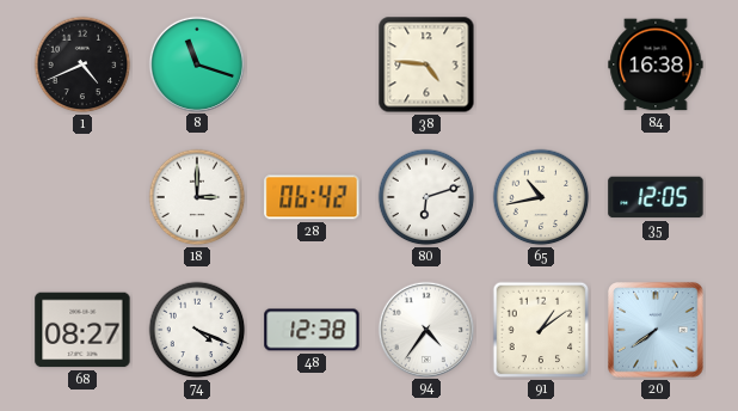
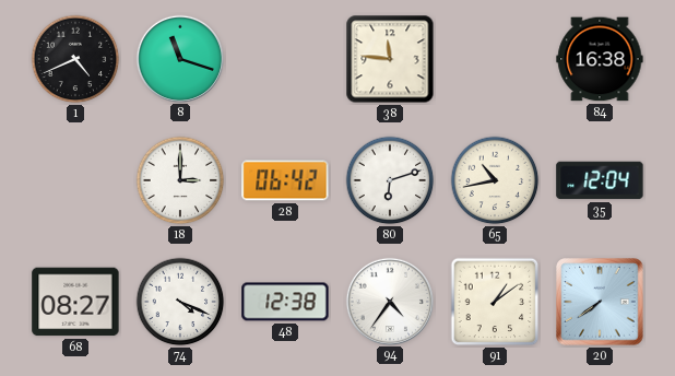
38: 4:46 -> 11:46
35: 12:05 -> 12:04
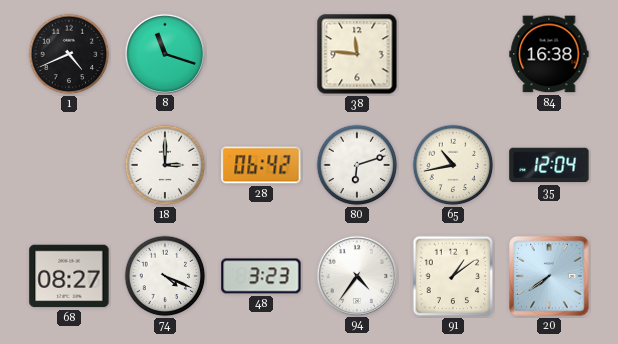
48: 12:38 -> 3:23
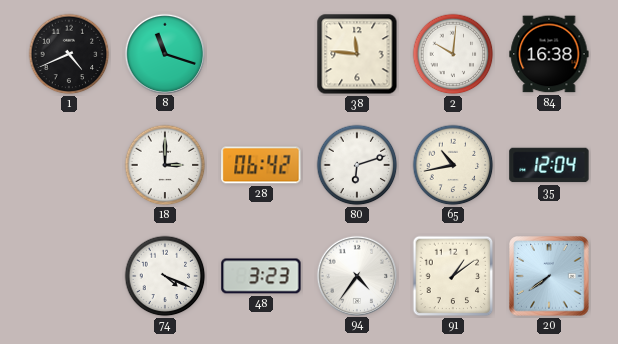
2: none -> 10:01
68: 08:27 -> none
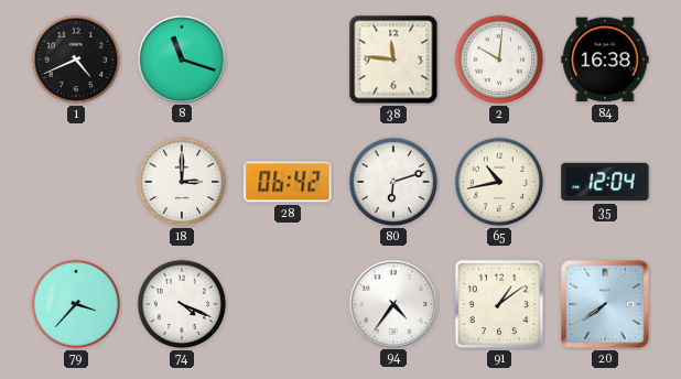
79: none -> 3:37
48: 3:23 -> none
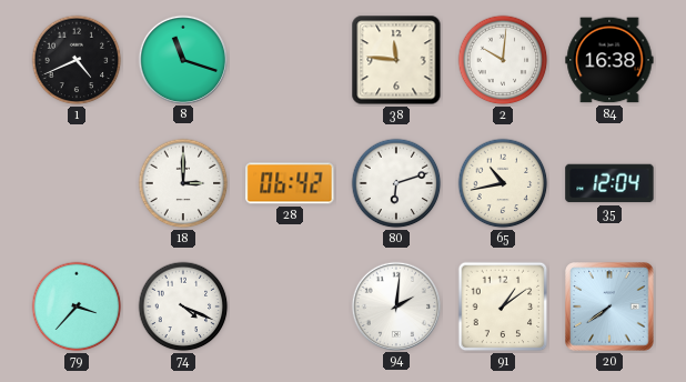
94: 4:36 -> 2:01
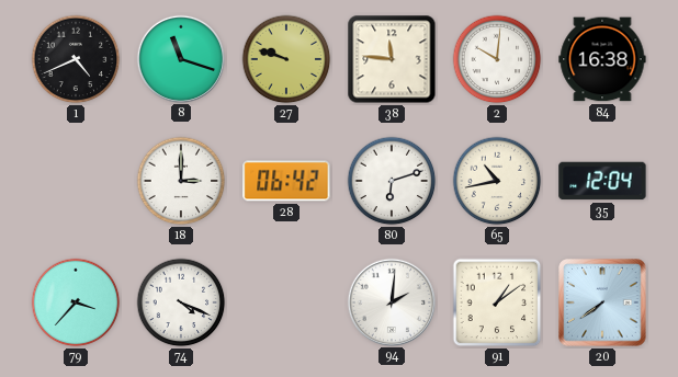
27: none -> 9:48
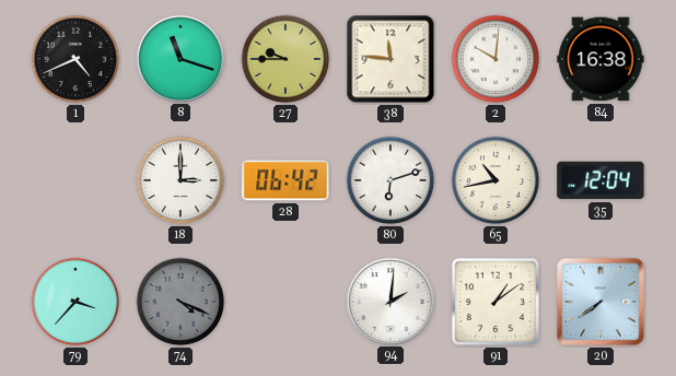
27: 9:48 -> 9:45
74 dial: white -> grey
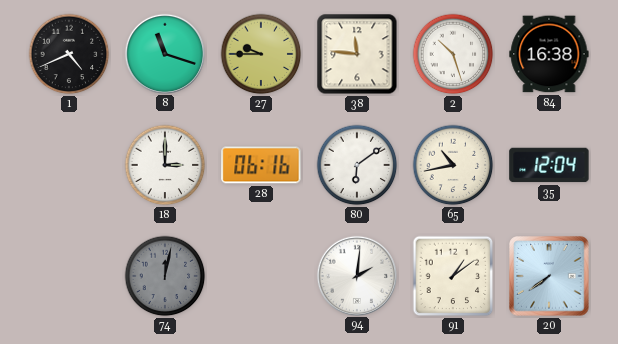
2: 10:01 -> 10:27
28: 06:42 -> 06:16
80: 6:12 -> 6:09
79: 3:37 -> none
74: 4:19 -> 12:02
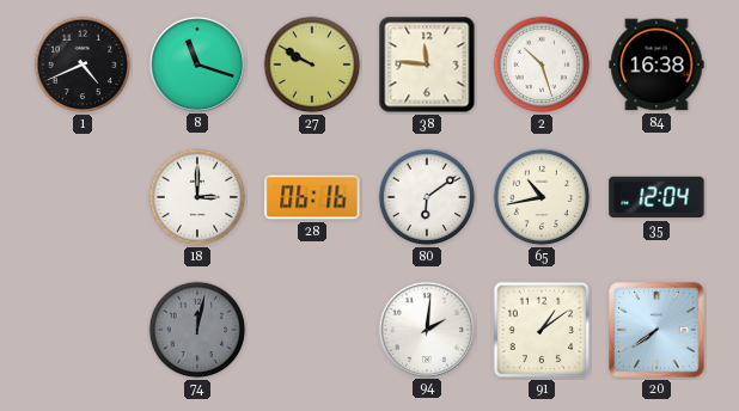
27: 9:45 -> 9:50
